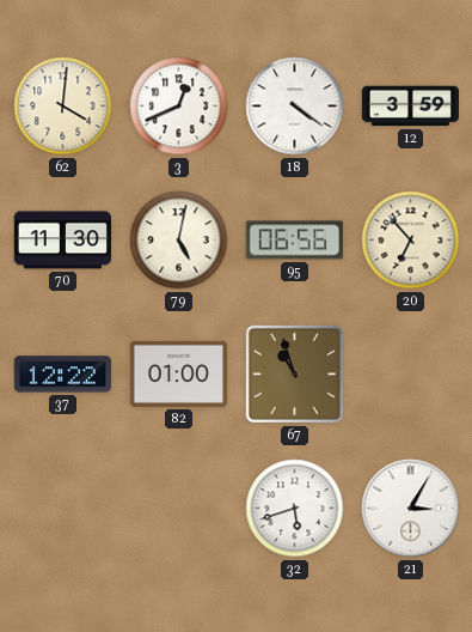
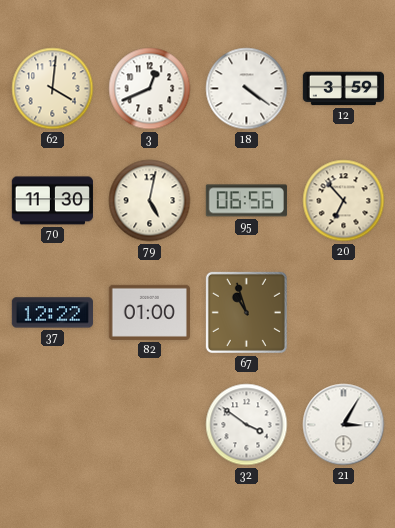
32: 5:42 -> 3:51
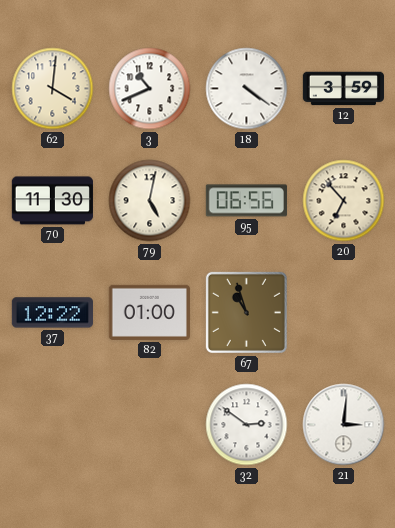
3: 12:41 -> 10:41
32: 3:51 -> 2:51
21: 3:05 -> 3:01
